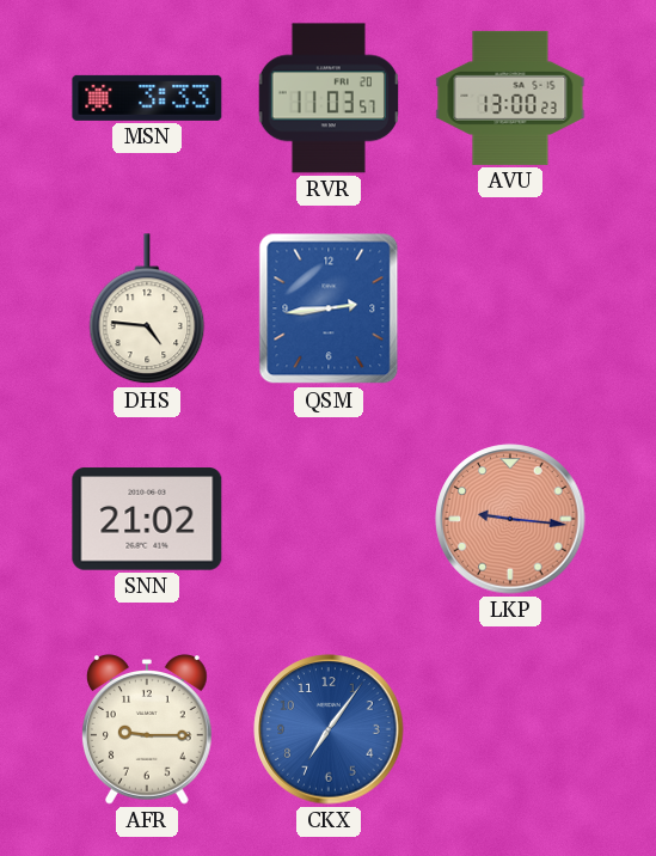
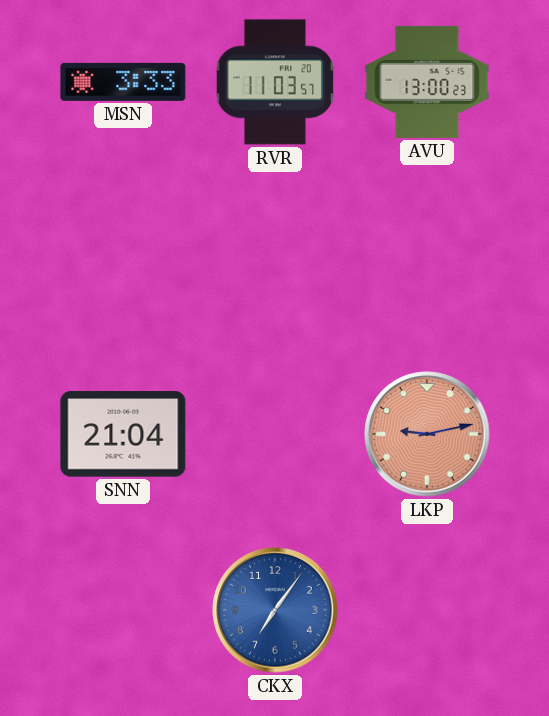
DHS: 4:46 -> none
QSM: 2:44 -> none
SNN: 21:02 -> 21:04
LKP: 9:16 -> 9:13
AFR: 9:15 -> none
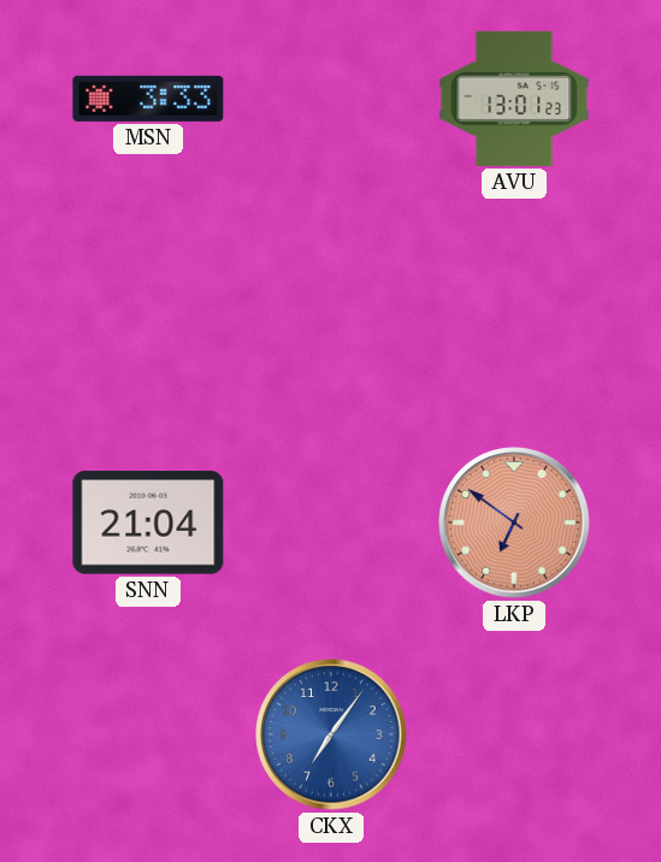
RVR: 11:03 -> none
AVU: 13:00 -> 13:01
LKP: 9:13 -> 6:51
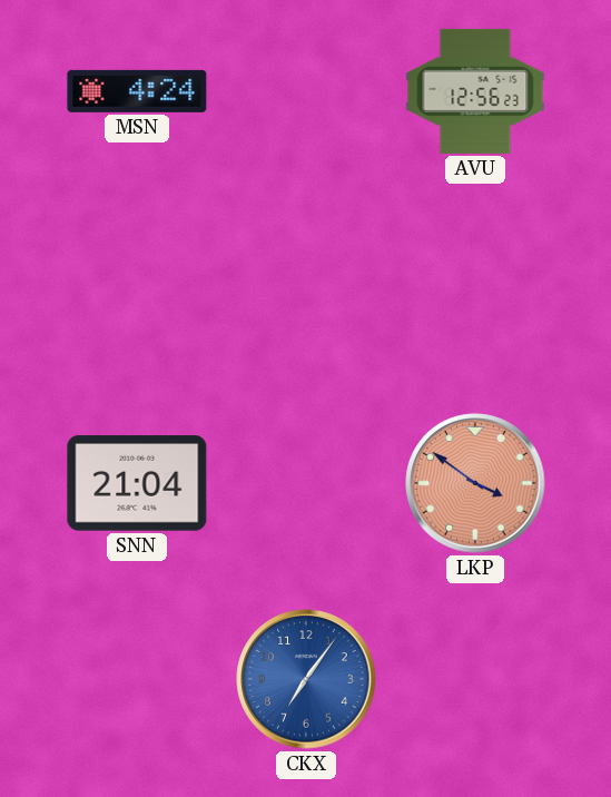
MSN: 3:33 -> 4:24
AVU: 13:01 -> 12:56
LKP: 6:51 -> 3:51
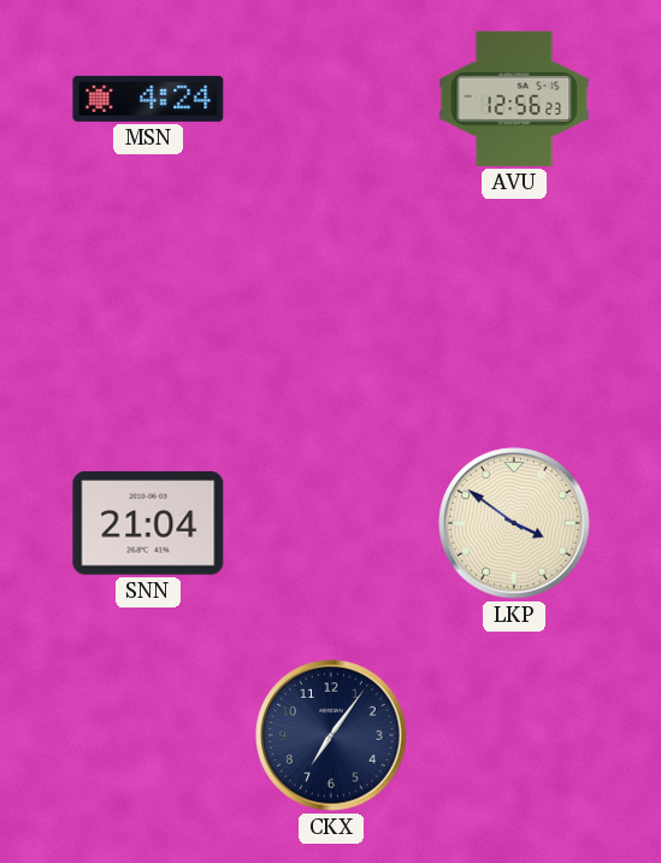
LKP dial: salmon -> cream
CKX dial: blue -> navy
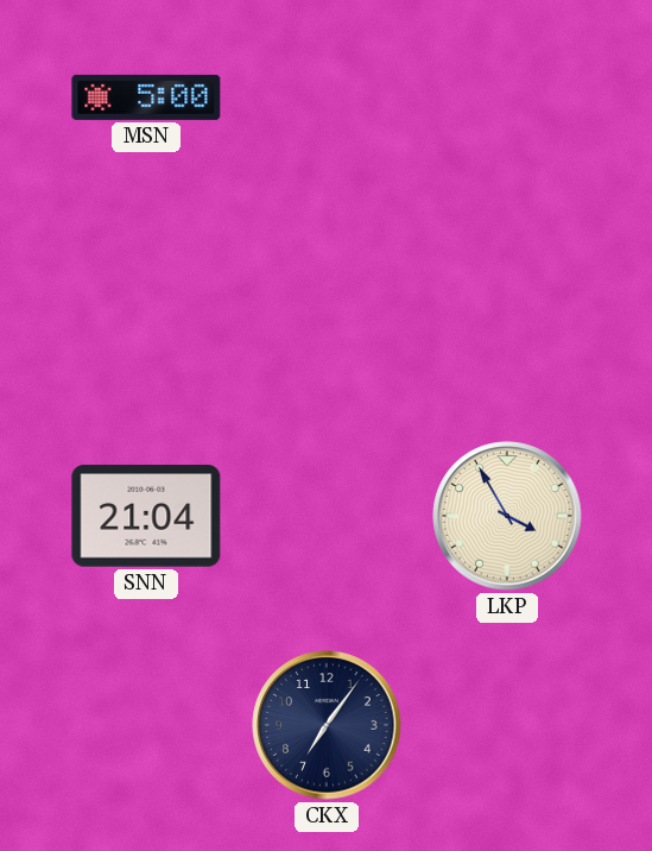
MSN: 4:24 -> 5:00
AVU: 12:56 -> none
LKP: 3:51 -> 3:55
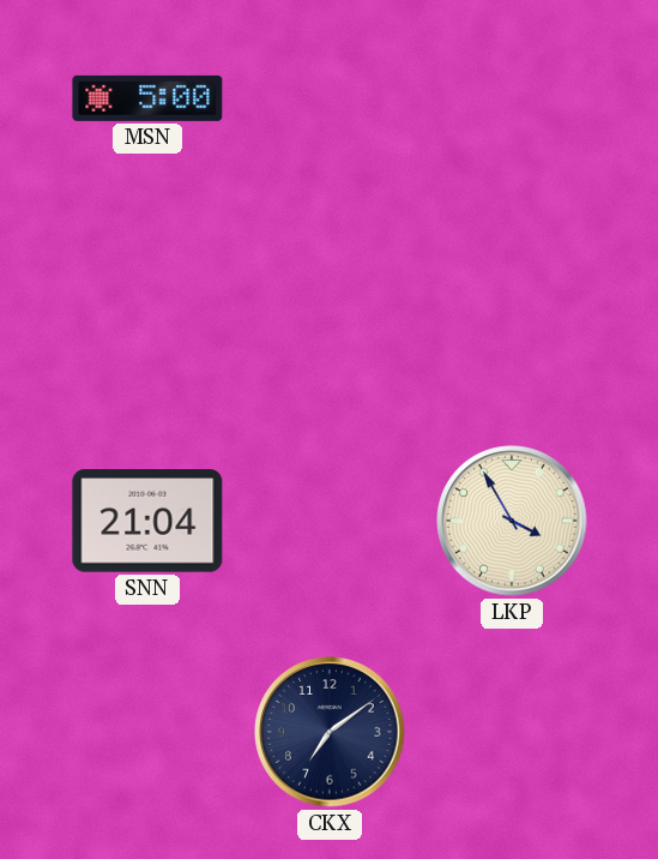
CKX: 7:06 -> 7:09
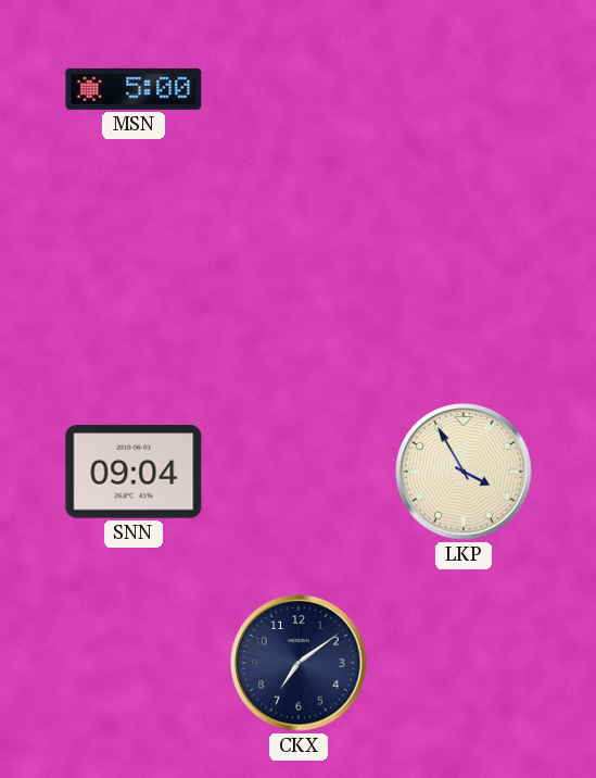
SNN: 21:04 -> 09:04
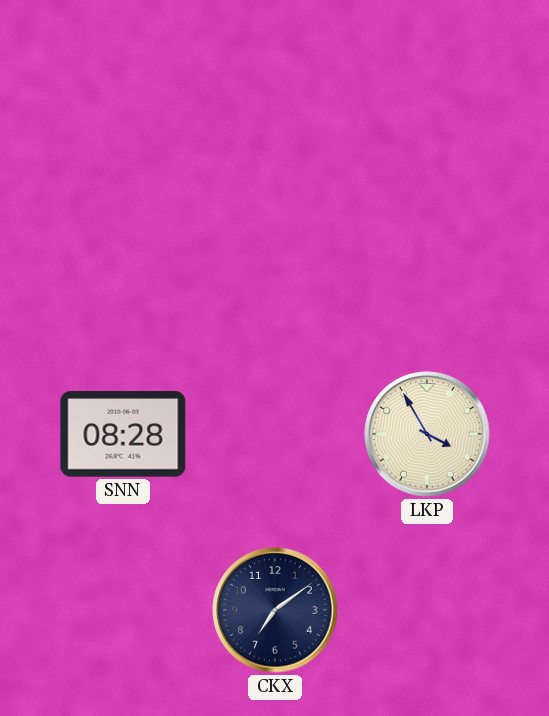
MSN: 5:00 -> none
SNN: 09:04 -> 08:28
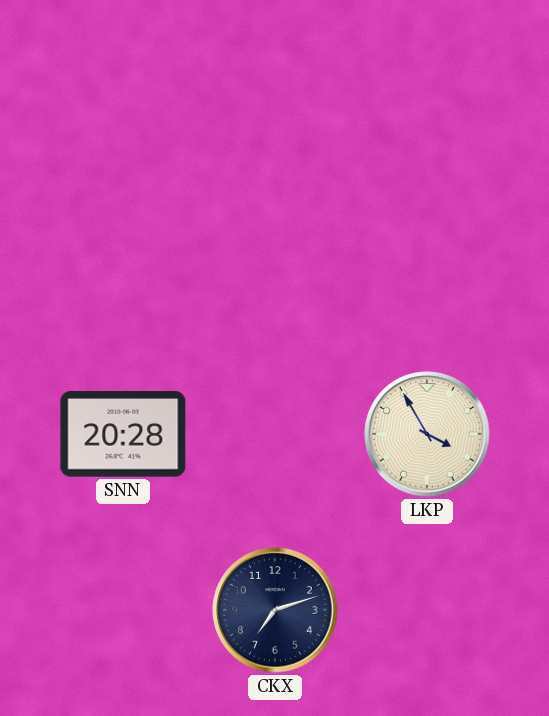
SNN: 08:28 -> 20:28
CKX: 7:09 -> 7:12
